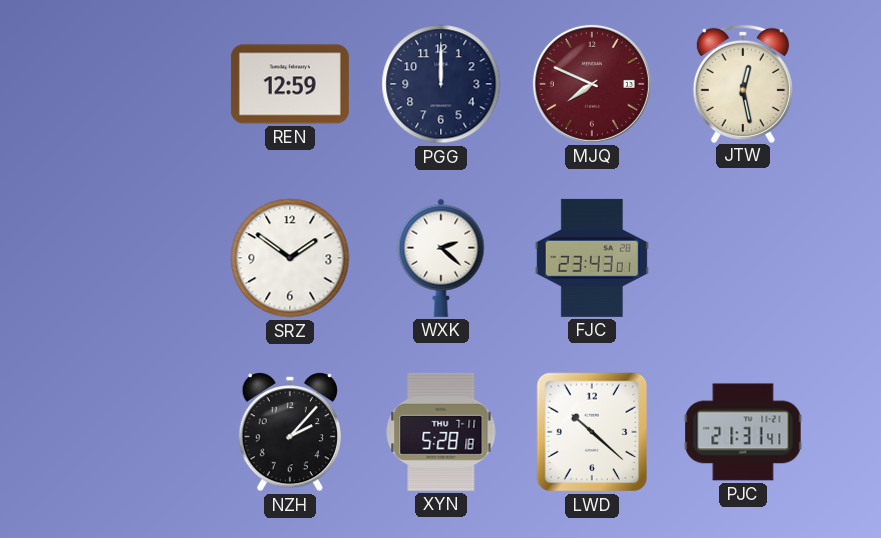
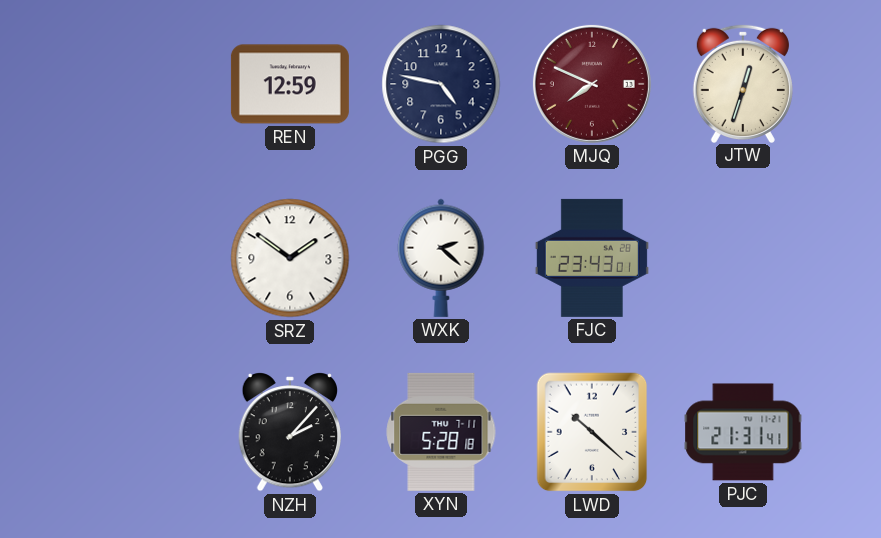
PGG: 12:00 -> 4:47
JTW: 12:28 -> 12:33
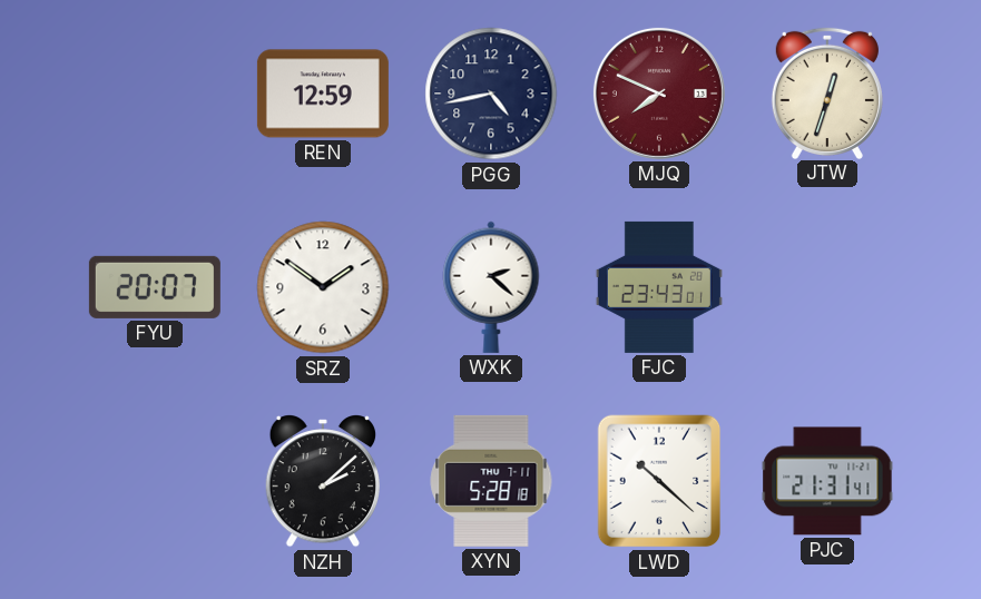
PGG: 4:47 -> 4:43
FYU: none -> 20:07
NZH: 2:07 -> 2:08
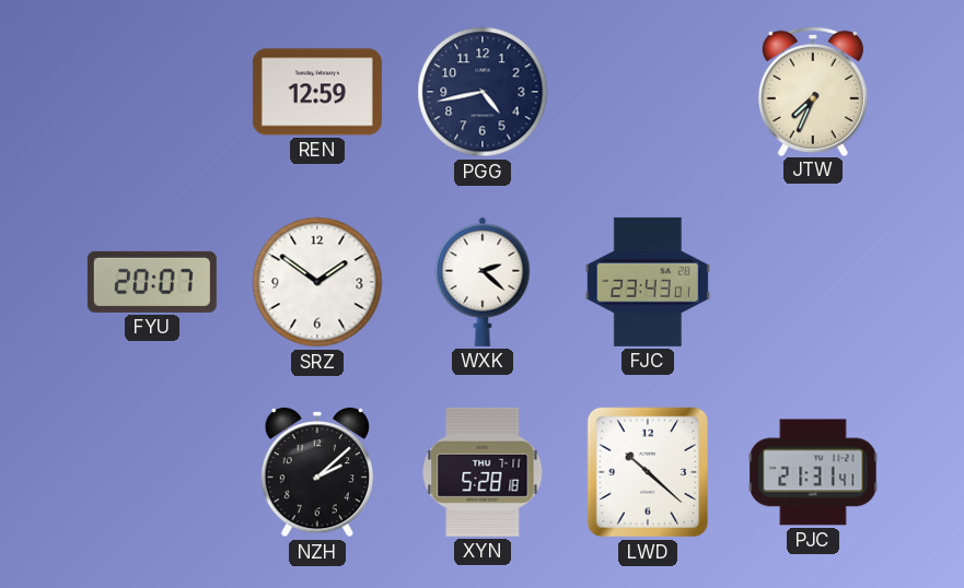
MJQ: 7:49 -> none
JTW: 12:33 -> 7:34
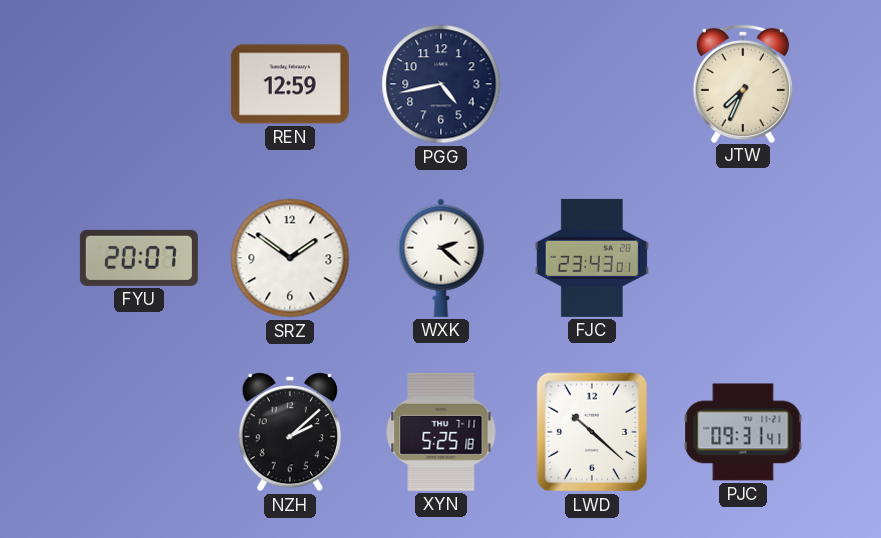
XYN: 5:28 -> 5:25
PJC: 21:31 -> 09:31
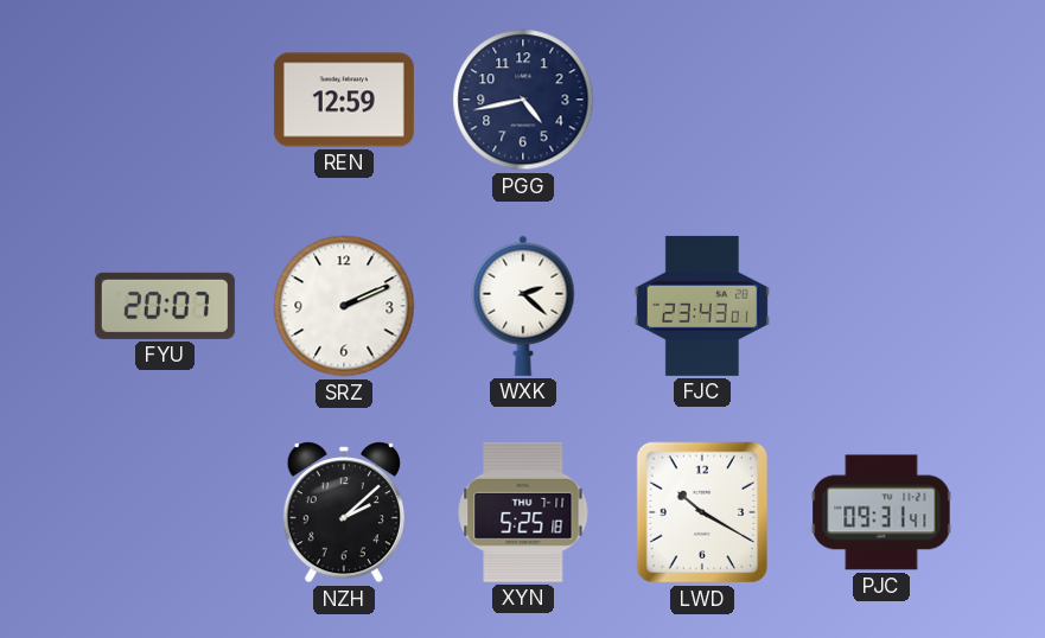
JTW: 7:34 -> none
SRZ: 1:51 -> 2:11
LWD: 10:22 -> 10:20
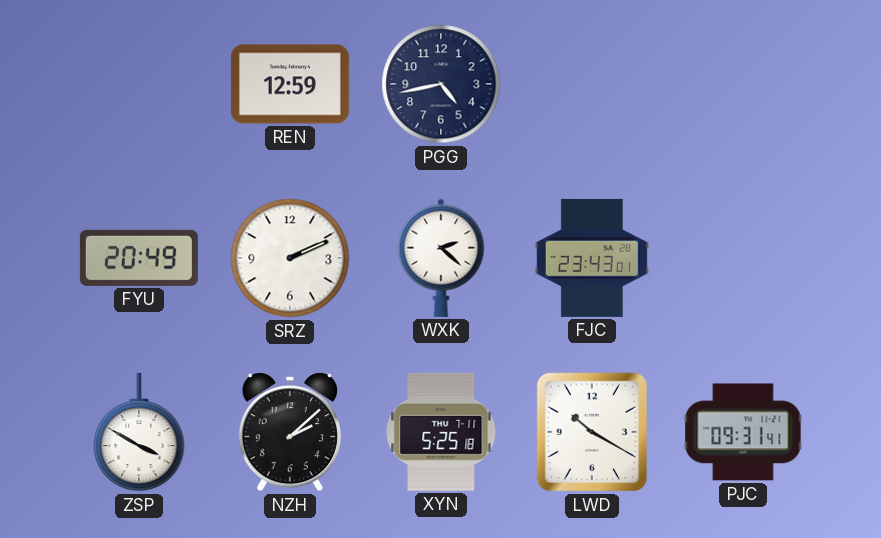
FYU: 20:07 -> 20:49
ZSP: none -> 3:50
